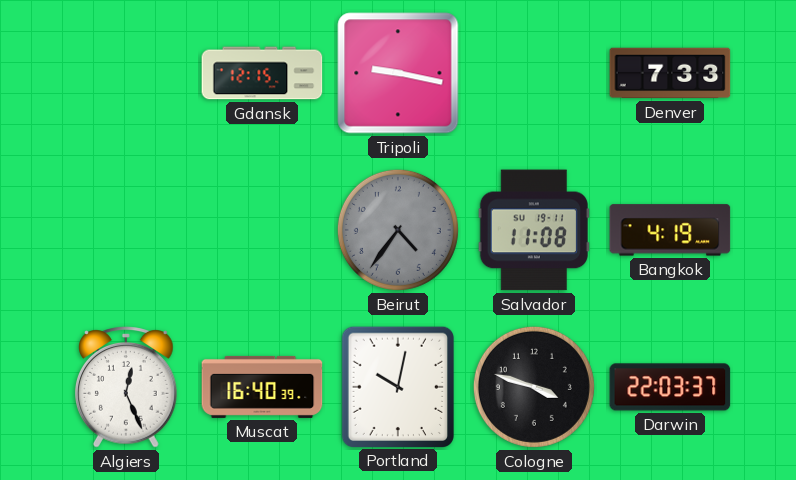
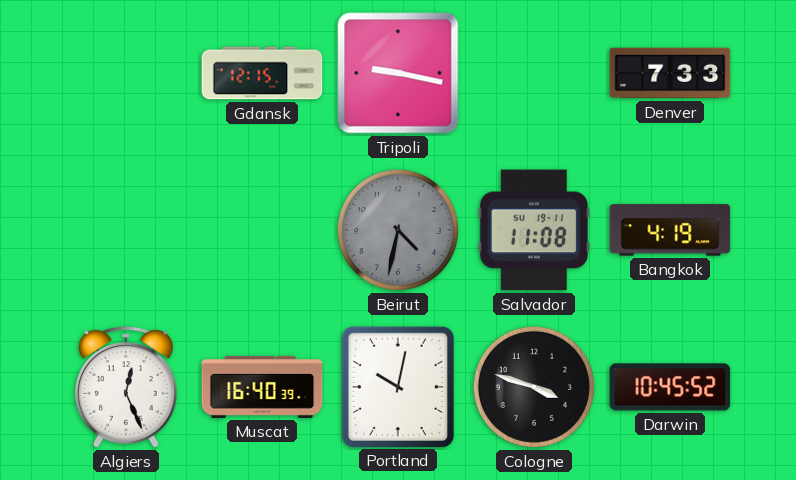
Beirut: 4:36 -> 4:32
Darwin: 22:03 -> 10:45
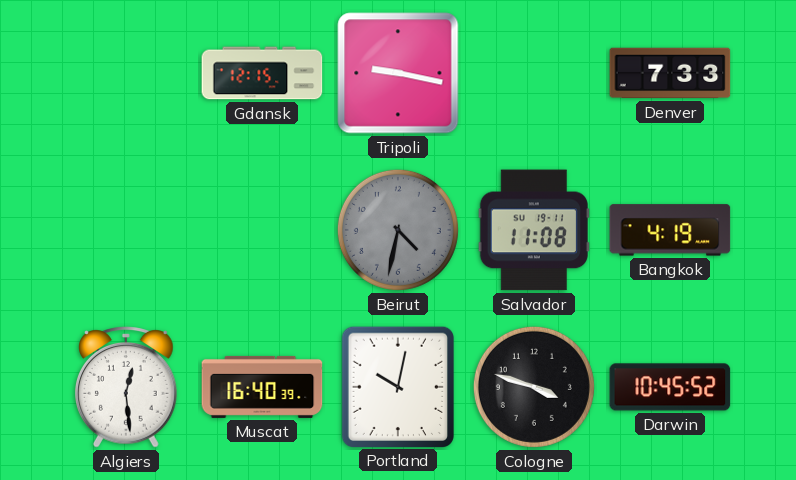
Algiers: 12:26 -> 12:29
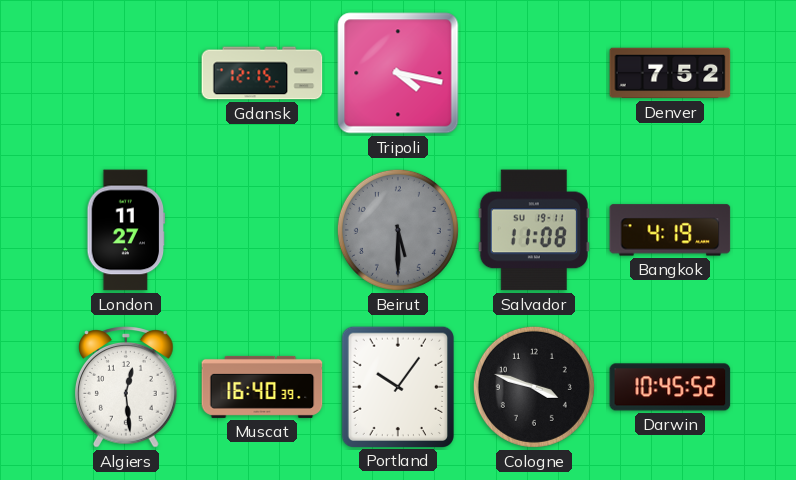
Tripoli: 9:17 -> 4:17
Denver: 7:33 -> 7:52
London: none -> 11:27
Beirut: 4:32 -> 5:30
Portland: 10:02 -> 10:06
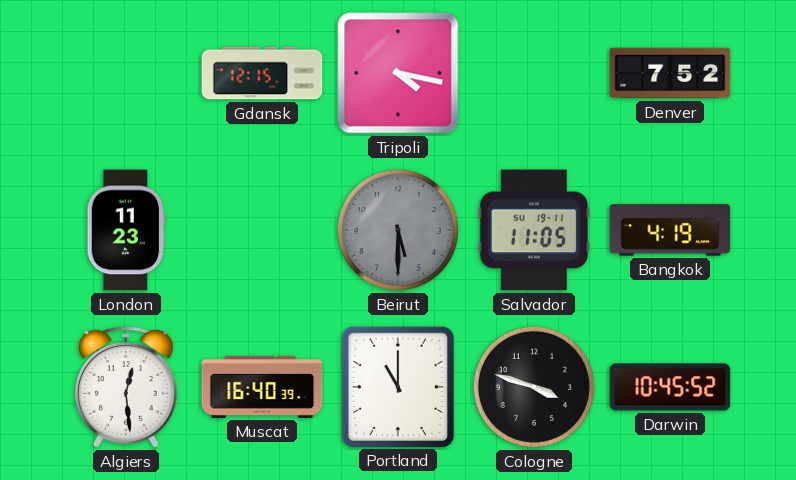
London: 11:27 -> 11:23
Salvador: 11:08 -> 11:05
Portland: 10:06 -> 11:00
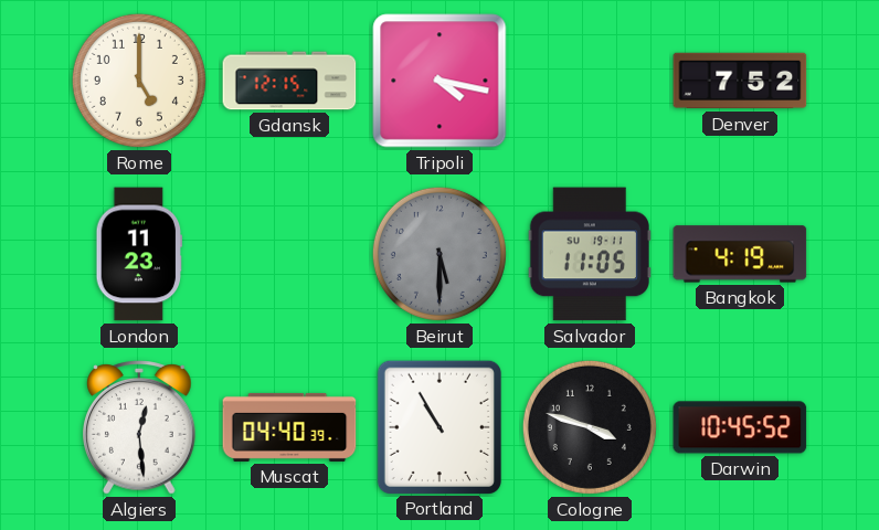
Rome: none -> 5:00
Muscat: 16:40 -> 04:40
Portland: 11:00 -> 10:55
